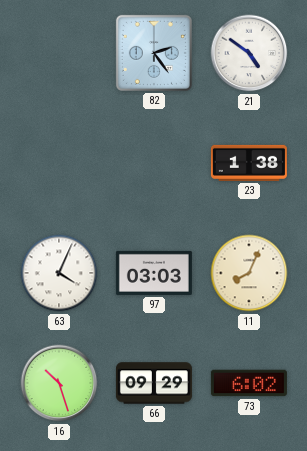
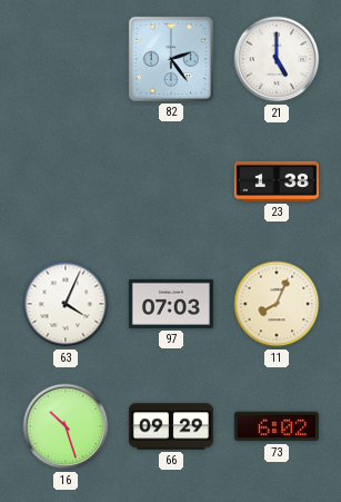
21: 4:51 -> 5:00
97: 03:03 -> 07:03
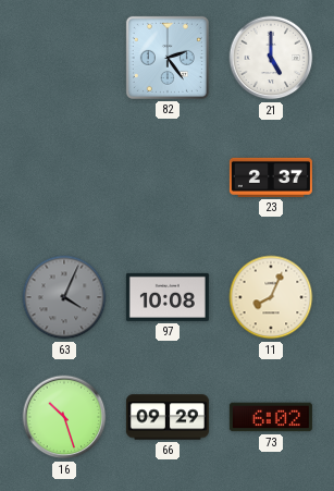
23: 1:38 -> 2:37
63 dial: white -> grey
97: 07:03 -> 10:08
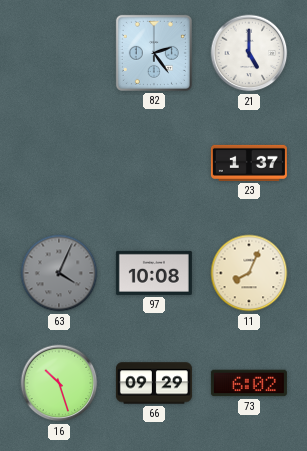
23: 2:37 -> 1:37
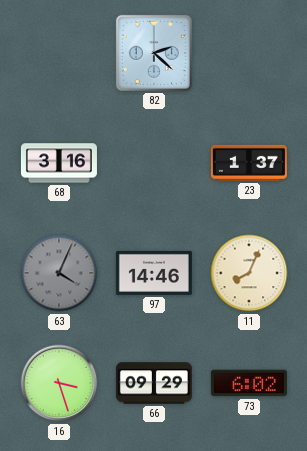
82: 2:24 -> 2:22
21: 5:00 -> none
68: none -> 3:16
97: 10:08 -> 14:46
16: 10:27 -> 3:27
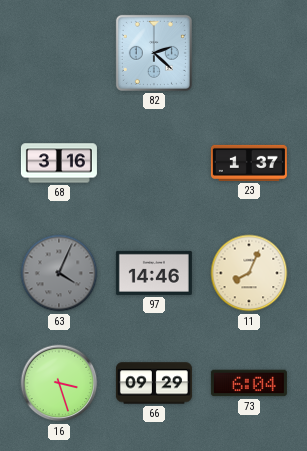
73: 6:02 -> 6:04
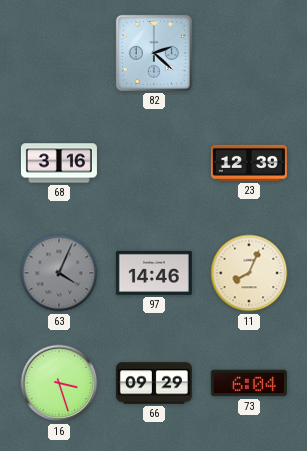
23: 1:37 -> 12:39
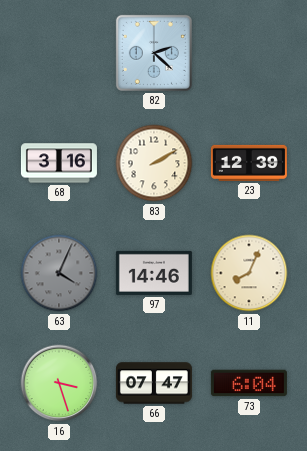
83: none -> 2:10
66: 09:29 -> 07:47
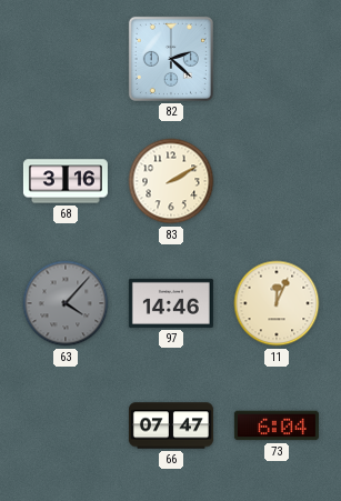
23: 12:39 -> none
63: 4:04 -> 4:07
11: 8:04 -> 12:04
16: 3:27 -> none
